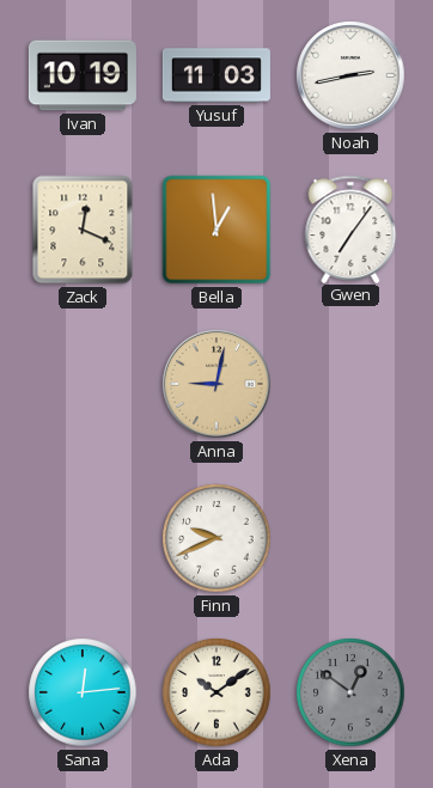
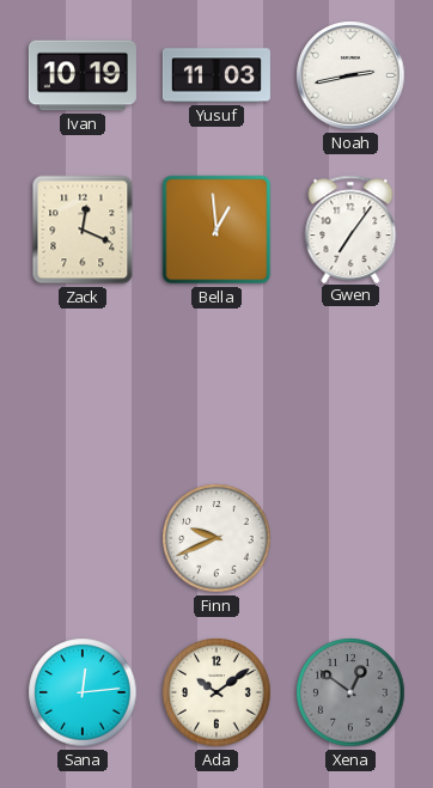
Anna: 9:02 -> none
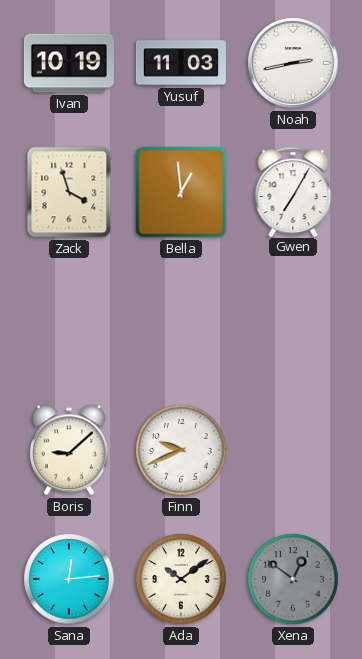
Zack: 12:19 -> 3:57
Gwen: 7:06 -> 7:05
Boris: none -> 9:08
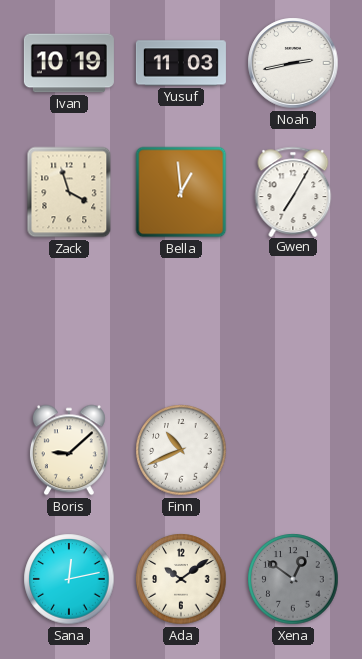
Finn: 9:41 -> 10:41
Sana: 12:14 -> 12:13
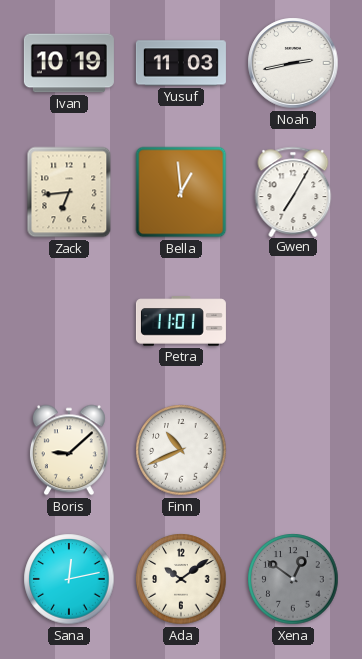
Zack: 3:57 -> 6:44
Petra: none -> 11:01
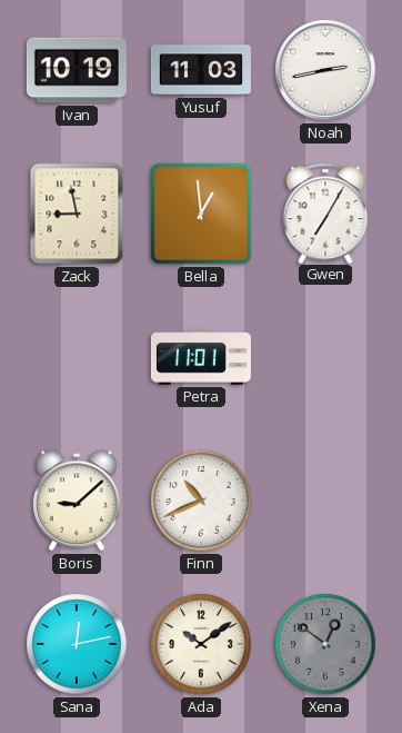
Zack: 6:44 -> 8:58
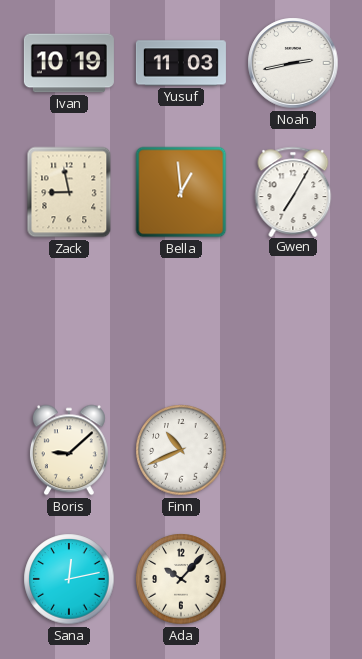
Petra: 11:01 -> none
Ada: 10:09 -> 10:07
Xena: 12:51 -> none
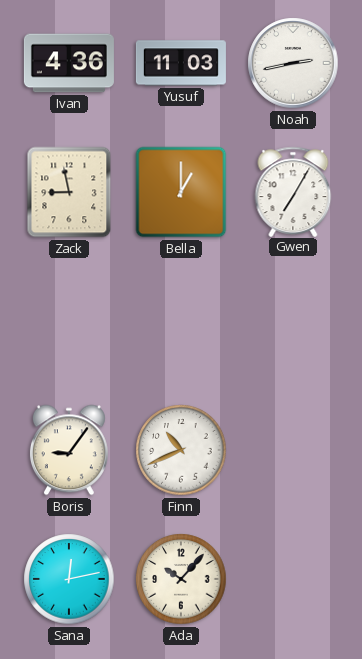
Ivan: 10:19 -> 4:36
Bella: 12:59 -> 1:00
Boris: 9:08 -> 9:06
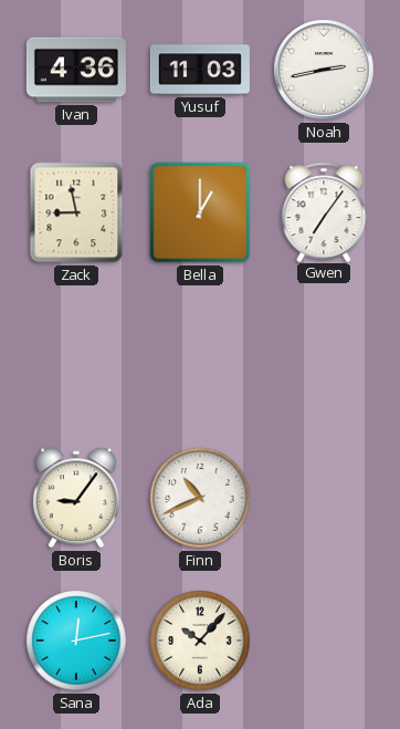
Gwen: 7:05 -> 7:06
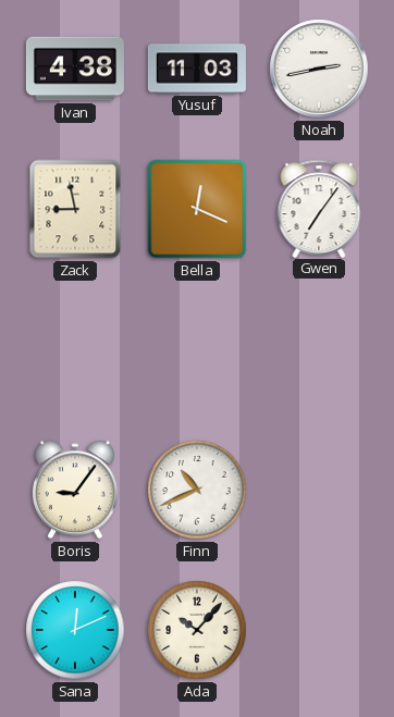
Ivan: 4:36 -> 4:38
Bella: 1:00 -> 12:19
Sana: 12:13 -> 12:11
